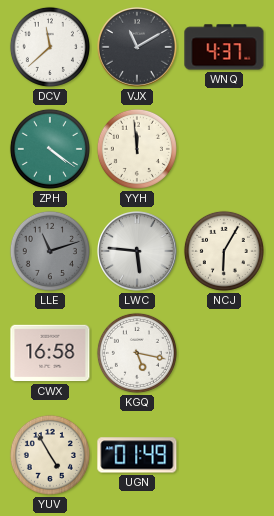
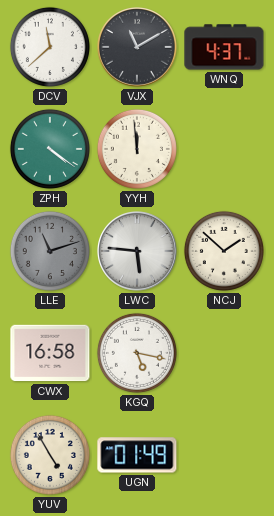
NCJ: 6:05 -> 1:52
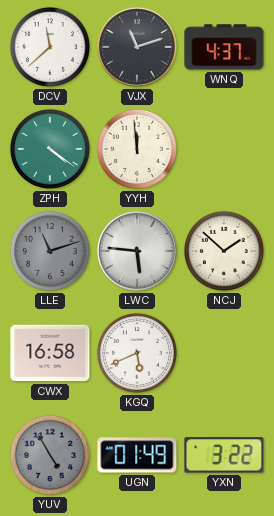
VJX: 11:10 -> 11:12
KGQ: 5:17 -> 5:41
YUV dial: cream -> grey
YXN: none -> 3:22
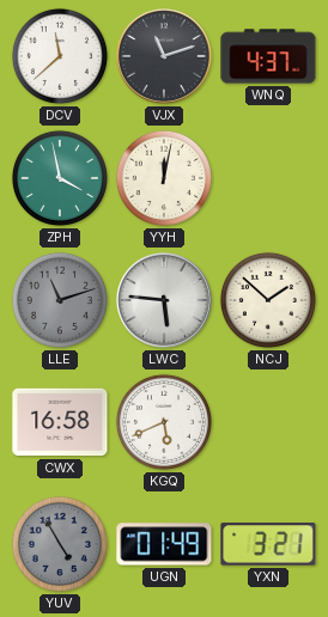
ZPH: 4:21 -> 3:58
YYH: 11:59 -> 12:02
YXN: 3:22 -> 3:21
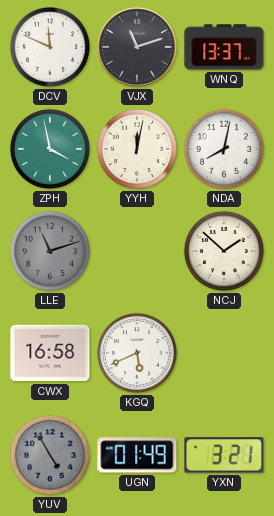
DCV: 11:38 -> 11:49
WNQ: 4:37 -> 13:37
NDA: none -> 8:02
LWC: 5:46 -> none
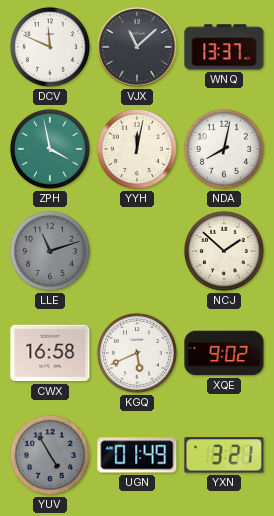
VJX: 11:12 -> 11:08
XQE: none -> 9:02
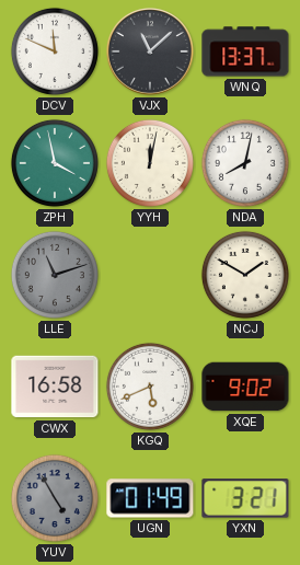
NCJ: 1:52 -> 1:50
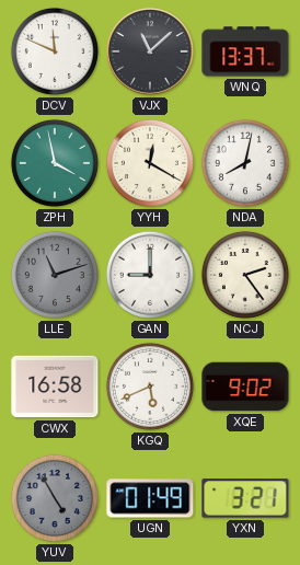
YYH: 12:02 -> 12:20
GAN: none -> 9:00
NCJ: 1:50 -> 2:24
